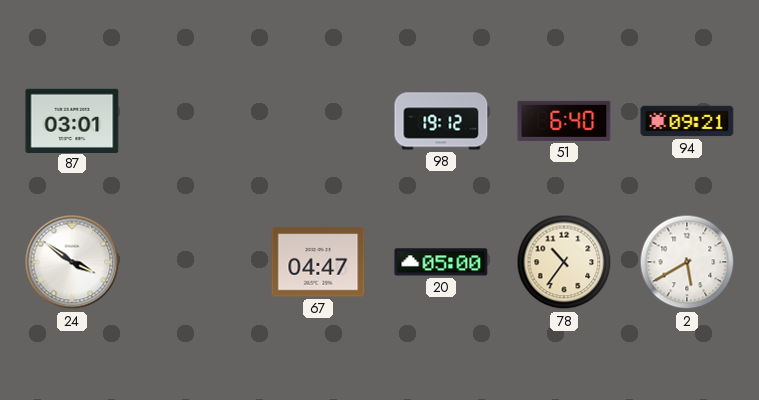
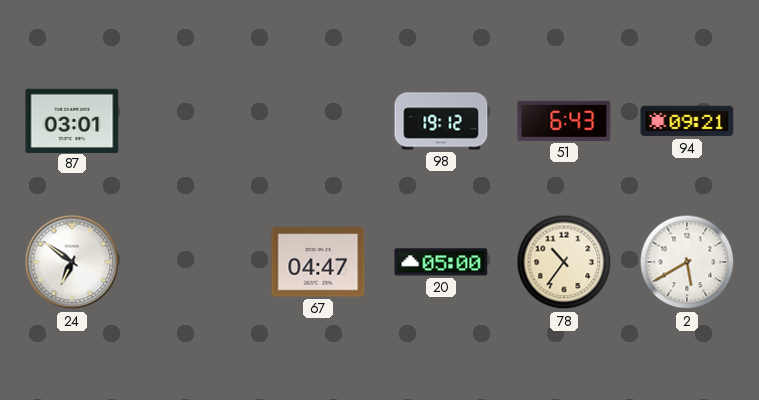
51: 6:40 -> 6:43
24: 3:51 -> 6:51
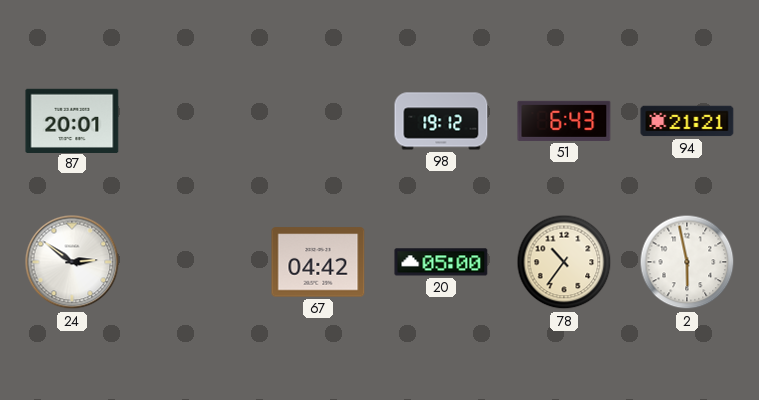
87: 03:01 -> 20:01
94: 09:21 -> 21:21
24: 6:51 -> 2:51
67: 04:47 -> 04:42
2: 5:40 -> 5:58
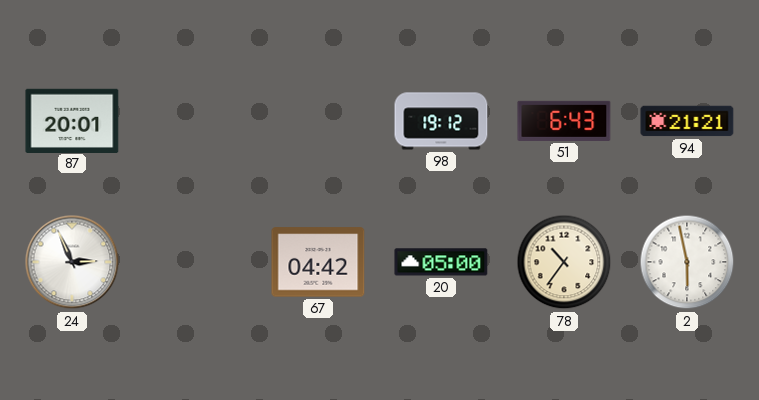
24: 2:51 -> 2:56
